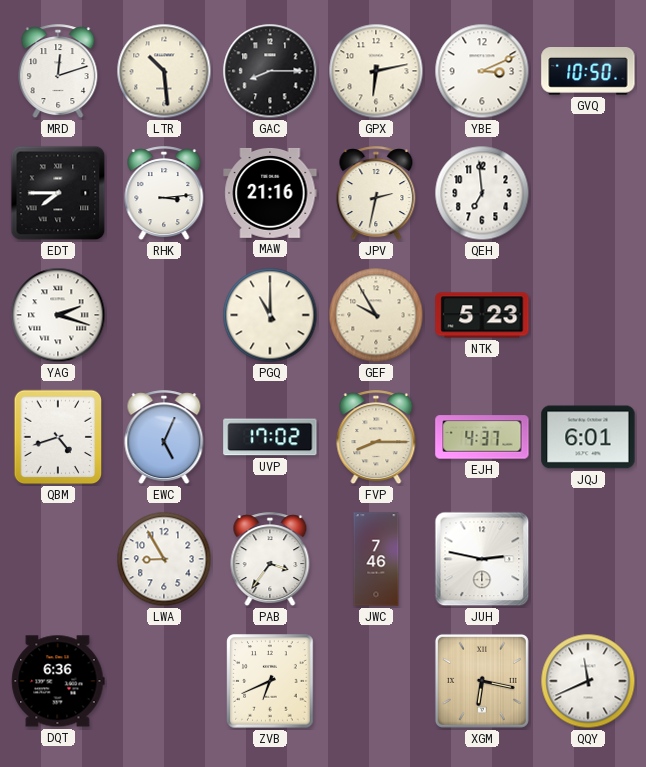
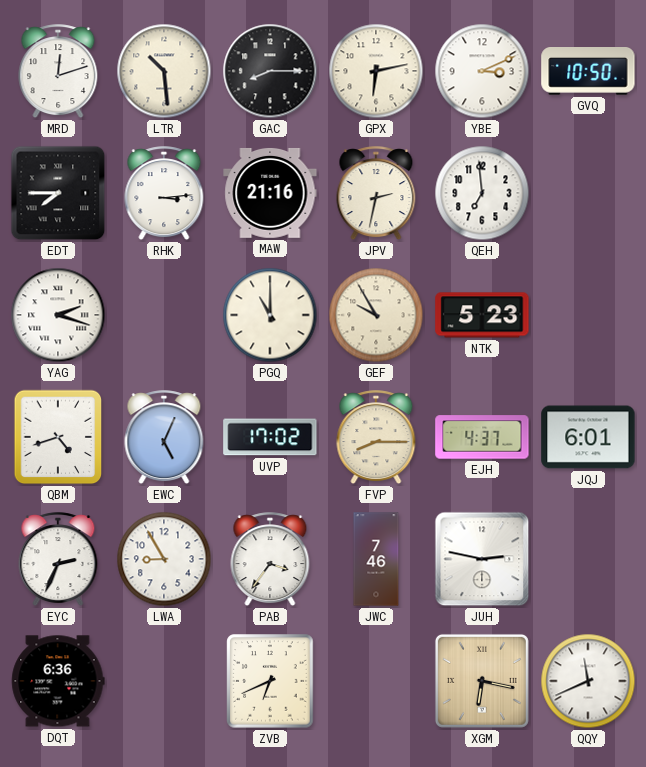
EYC: none -> 2:34
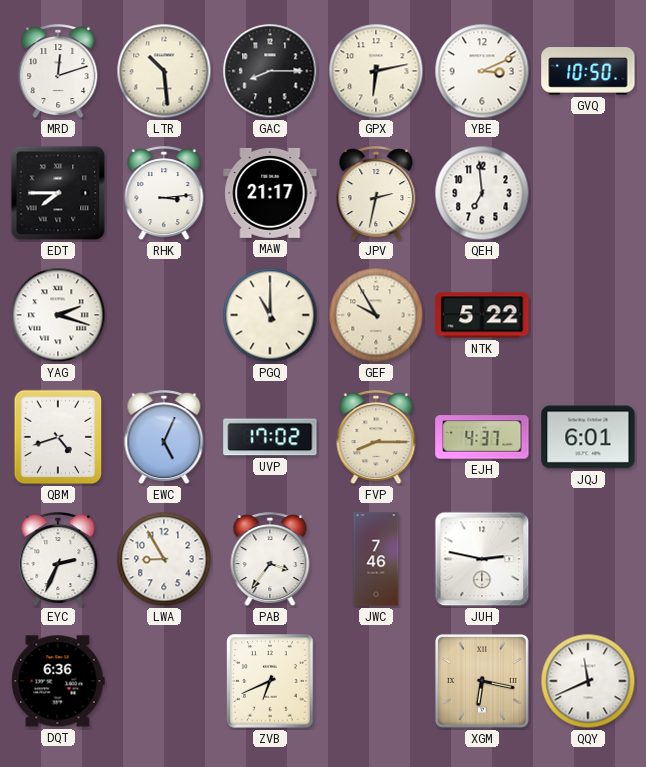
MAW: 21:16 -> 21:17
NTK: 5:23 -> 5:22
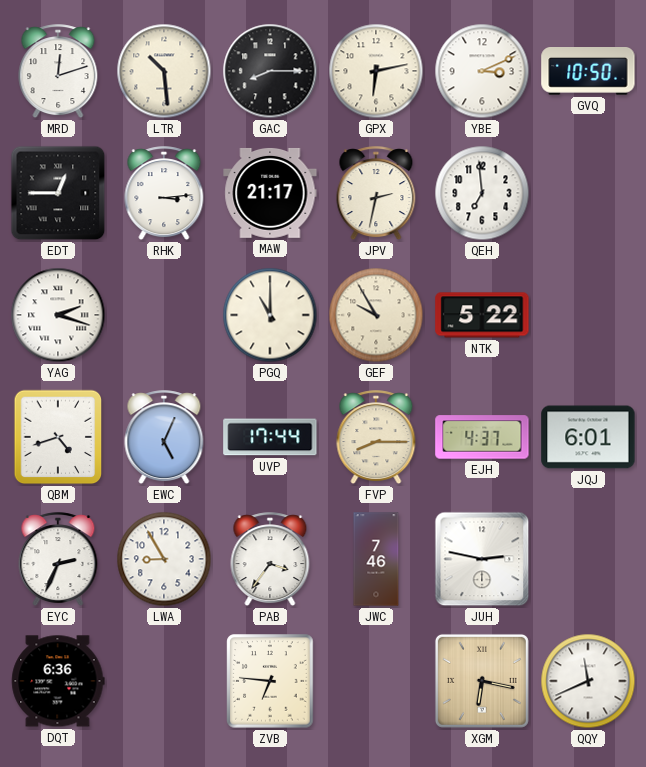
EDT: 7:45 -> 12:45
UVP: 17:02 -> 17:44
ZVB: 6:41 -> 6:46
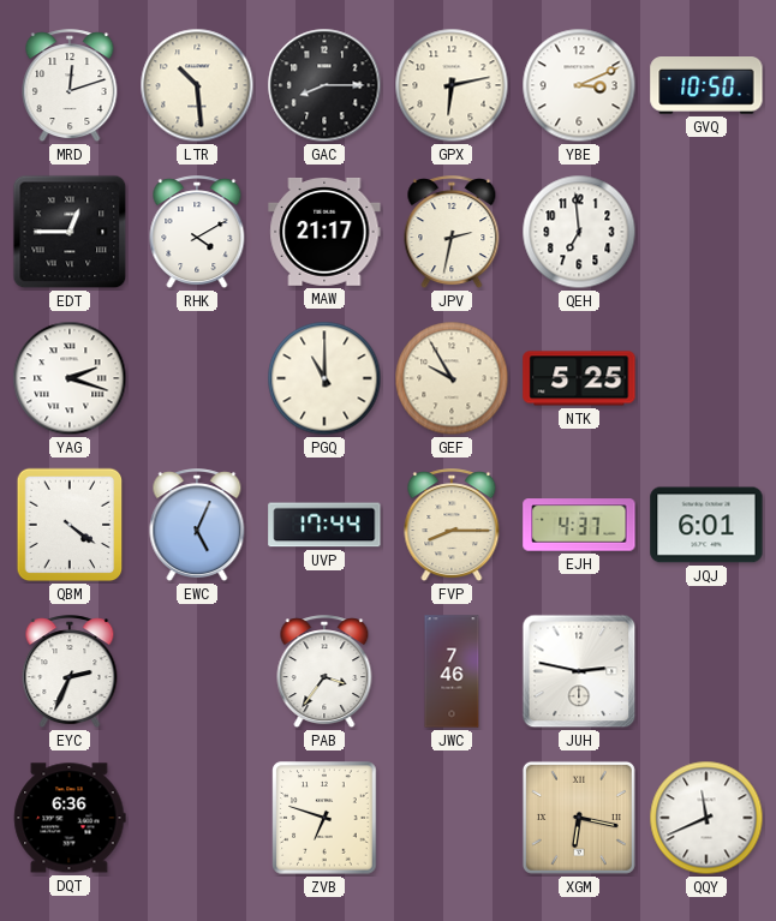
RHK: 3:14 -> 4:10
NTK: 5:22 -> 5:25
QBM: 4:42 -> 4:21
LWA: 8:55 -> none
ZVB: 6:46 -> 6:48
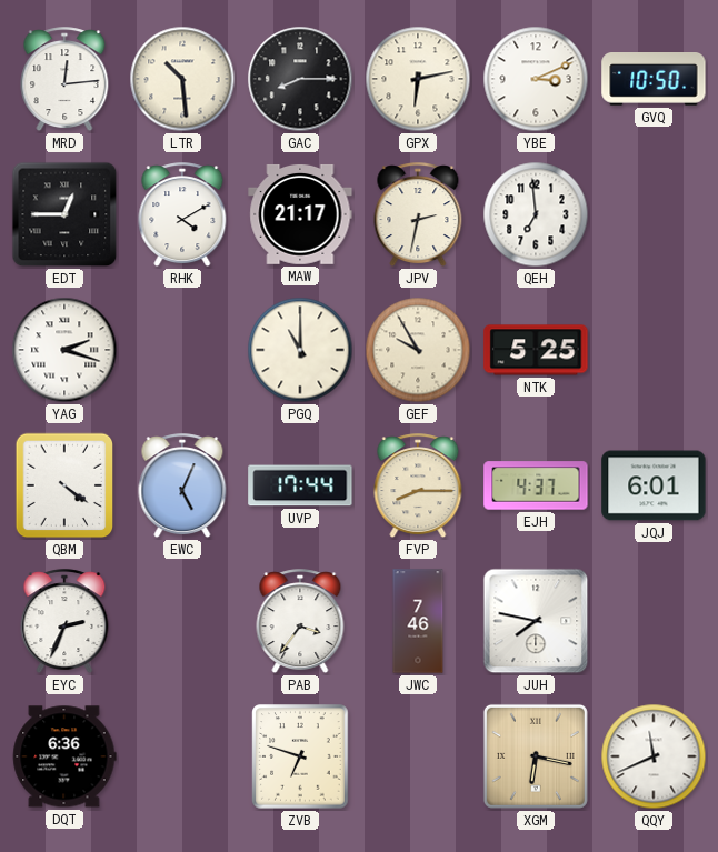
MRD: 12:12 -> 12:14
JUH: 2:47 -> 7:47
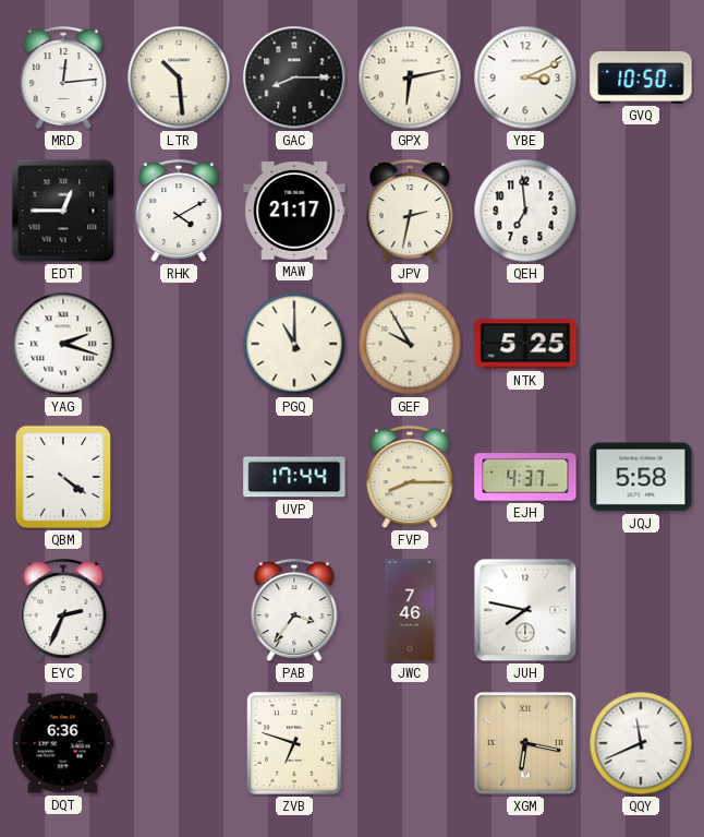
EWC: 5:04 -> none
JQJ: 6:01 -> 5:58
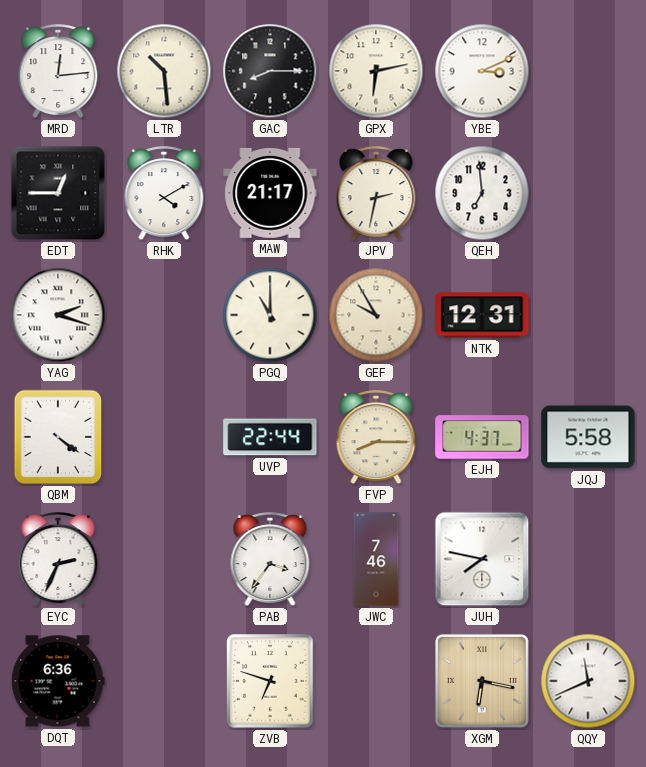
GVQ: 10:50 -> none
NTK: 5:25 -> 12:31
UVP: 17:44 -> 22:44
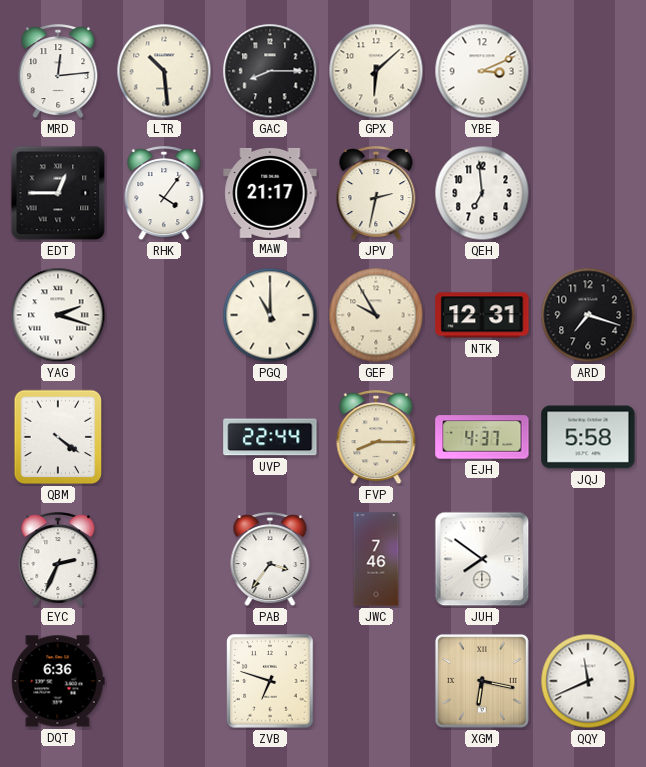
GPX: 6:13 -> 6:08
RHK: 4:10 -> 4:06
ARD: none -> 7:18
JUH: 7:47 -> 7:51
